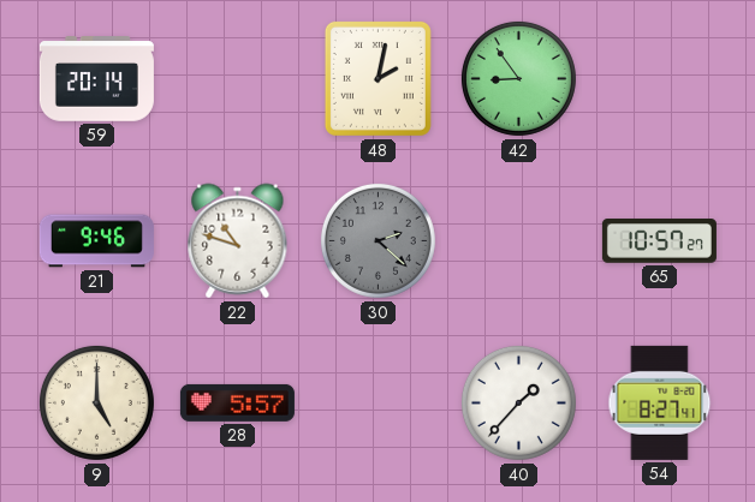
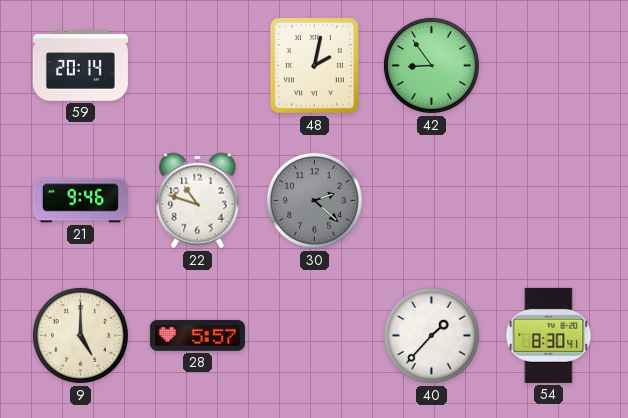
65: 10:57 -> none
54: 8:27 -> 8:30
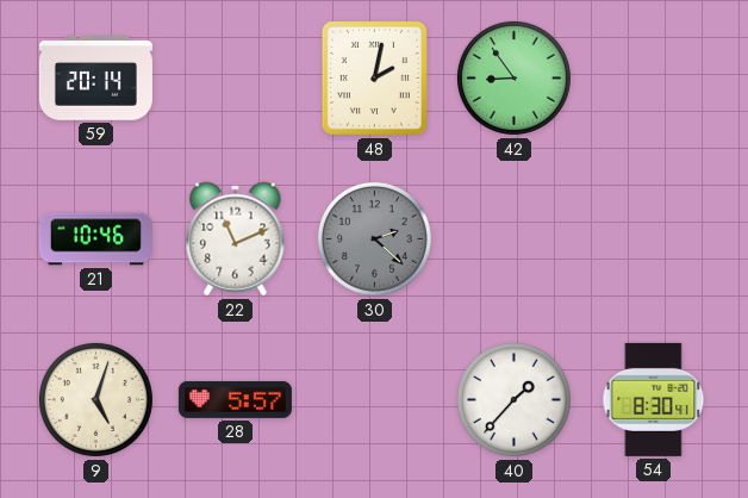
21: 9:46 -> 10:46
22: 10:48 -> 11:11
9: 5:00 -> 5:03
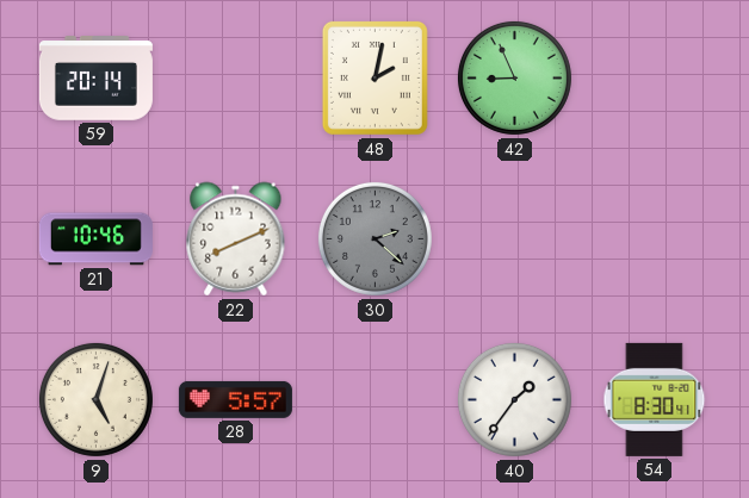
42: 8:54 -> 8:56
22: 11:11 -> 8:11
40: 1:37 -> 1:36
